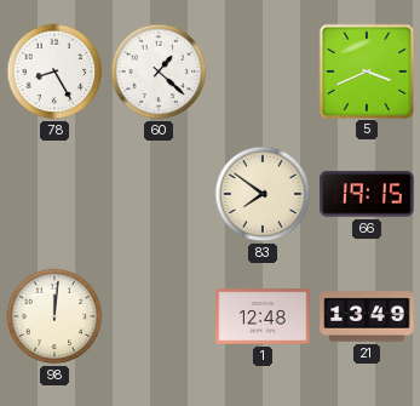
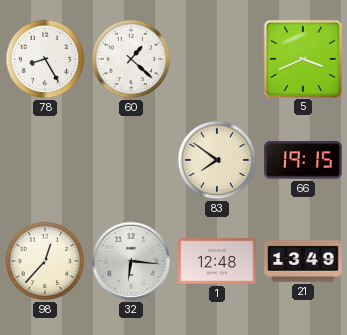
98: 12:01 -> 12:37
32: none -> 6:16
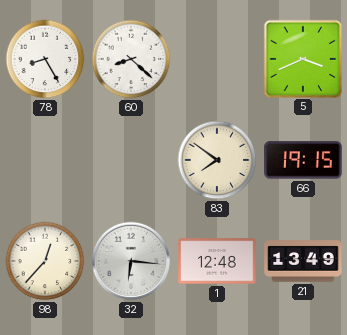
60: 1:22 -> 8:22
